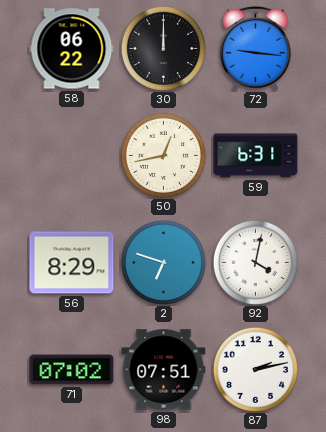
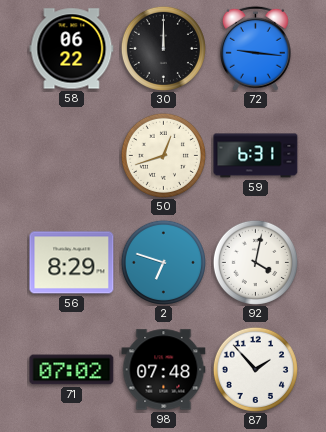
50: 12:43 -> 12:42
98: 07:51 -> 07:48
87: 2:13 -> 1:53
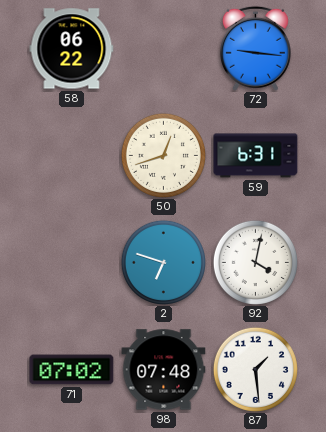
30: 12:00 -> none
56: 8:29 -> none
87: 1:53 -> 1:29
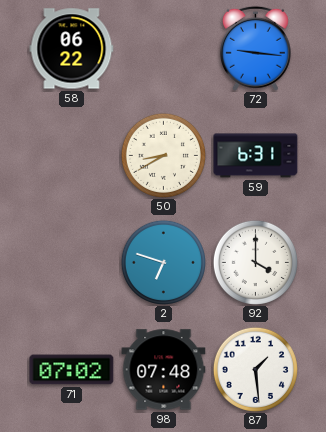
50: 12:42 -> 8:40
92: 4:02 -> 4:00
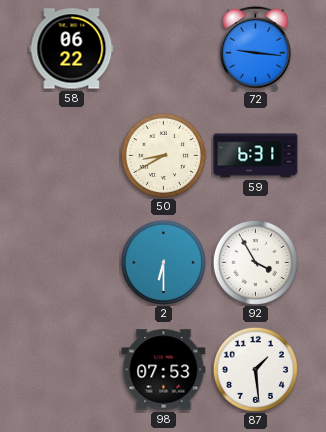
2: 6:48 -> 6:30
92: 4:00 -> 3:55
71: 07:02 -> none
98: 07:48 -> 07:53
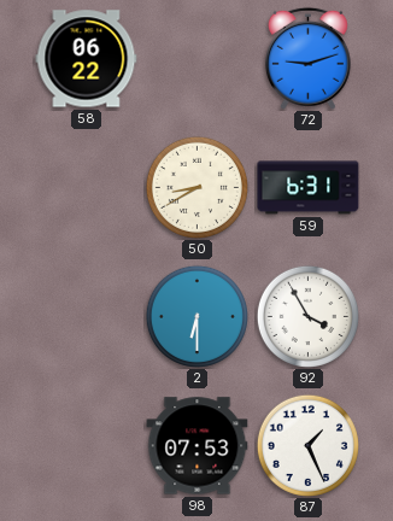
72: 9:16 -> 9:12
87: 1:29 -> 1:26
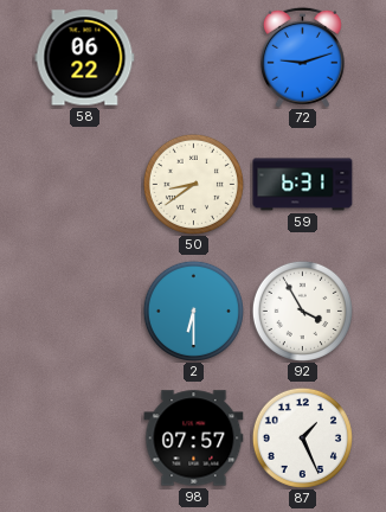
50: 8:40 -> 8:39
98: 07:53 -> 07:57
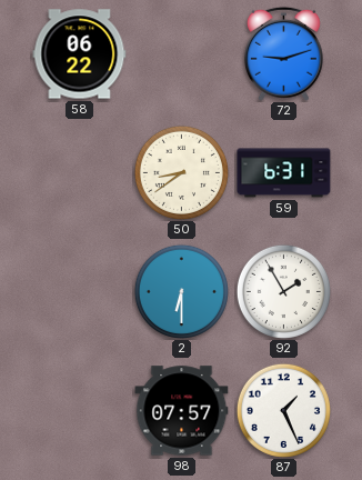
92: 3:55 -> 1:55
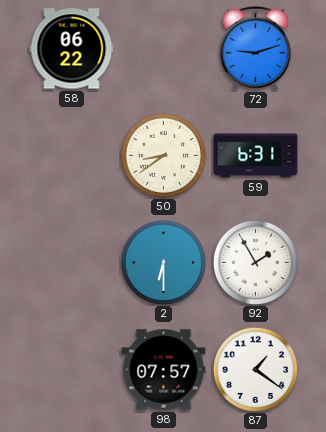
87: 1:26 -> 1:21
